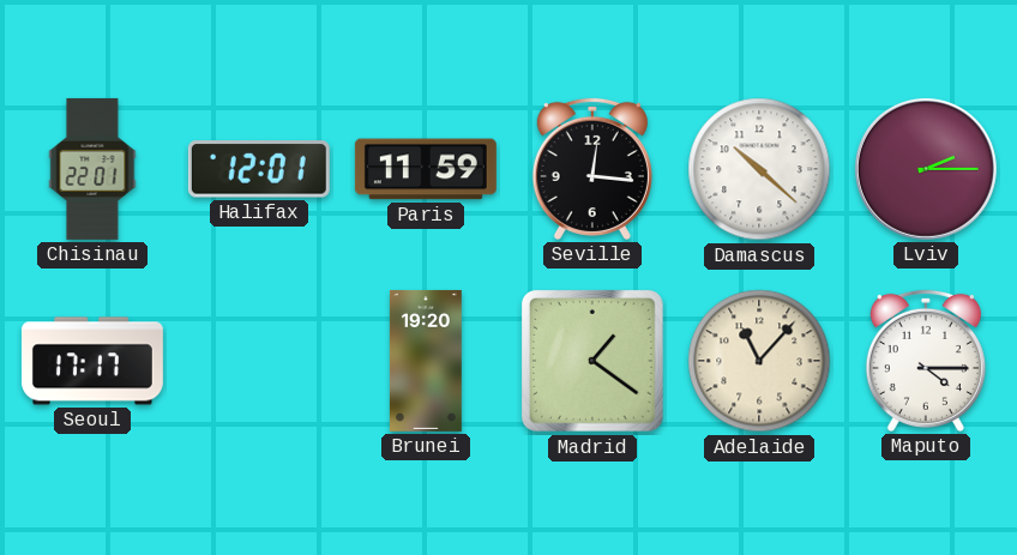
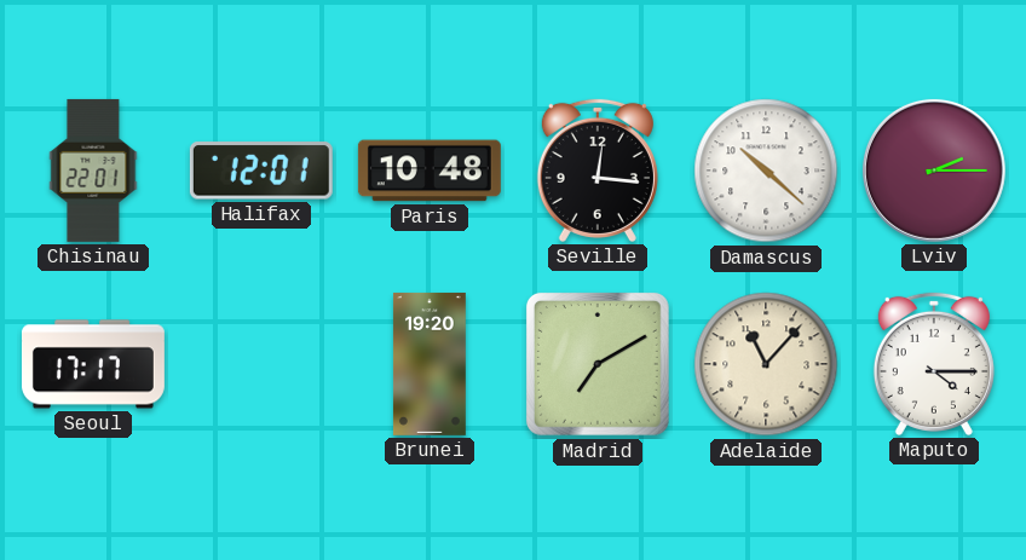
Paris: 11:59 -> 10:48
Madrid: 1:21 -> 7:10
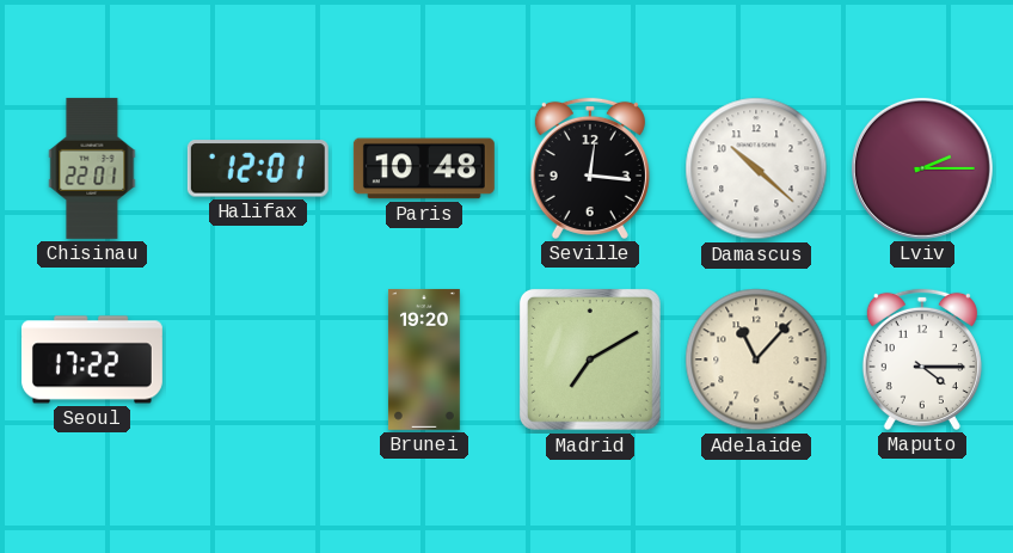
Seoul: 17:17 -> 17:22
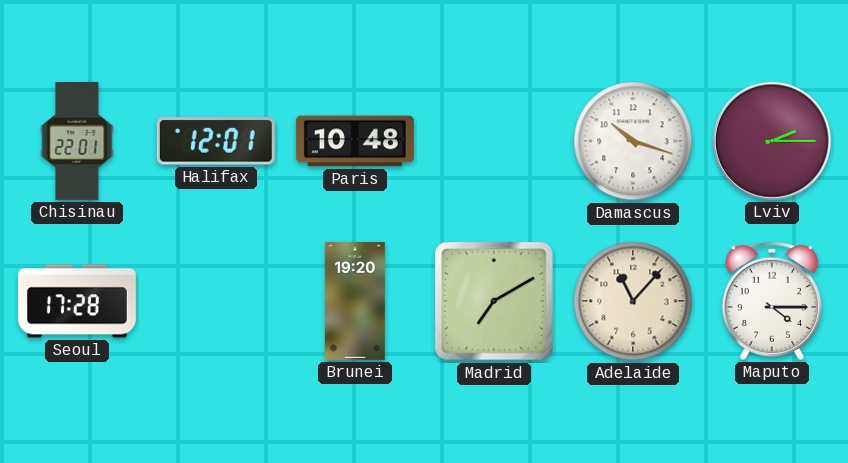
Seville: 12:16 -> none
Damascus: 10:22 -> 10:18
Seoul: 17:22 -> 17:28
